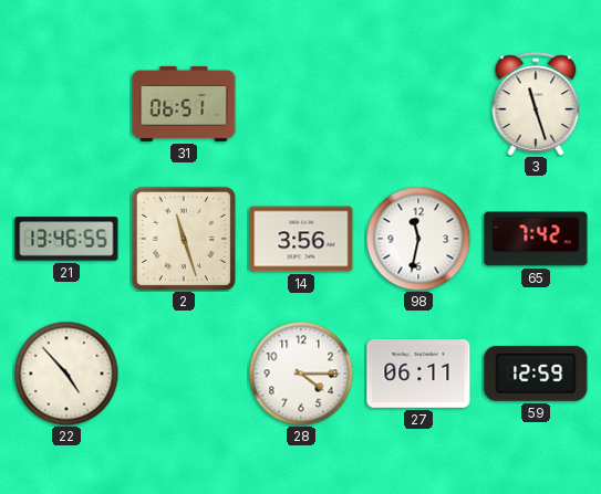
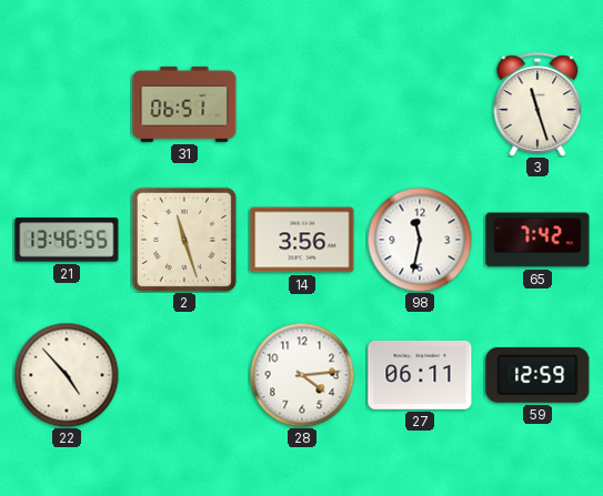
28: 4:15 -> 4:14
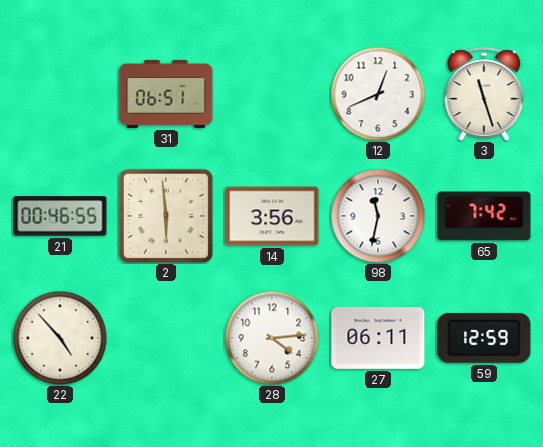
12: none -> 12:41
21: 13:46 -> 00:46
2: 11:27 -> 5:59
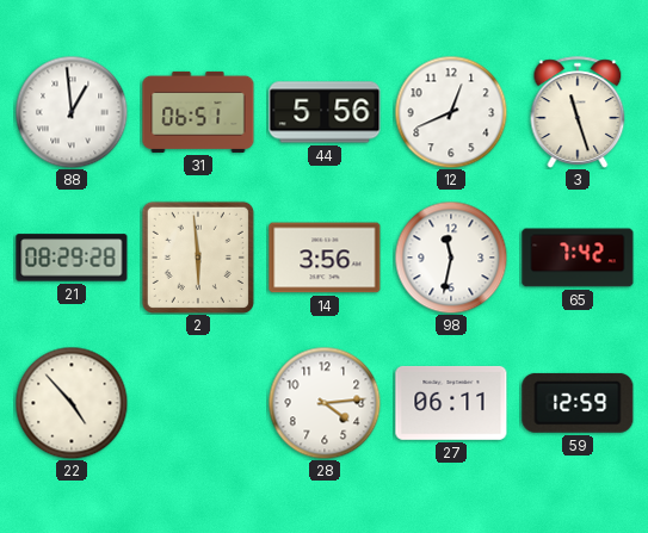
88: none -> 12:59
44: none -> 5:56
21: 00:46 -> 08:29
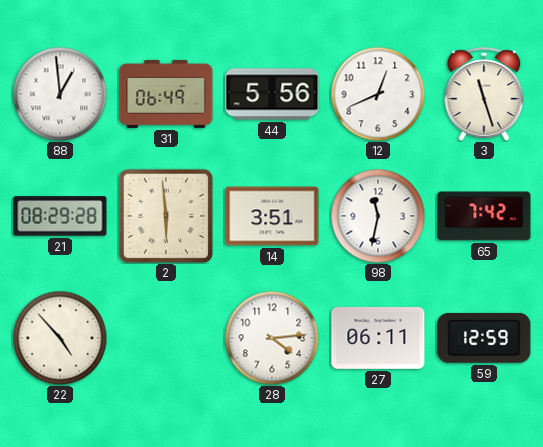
31: 06:51 -> 06:49
14: 3:56 -> 3:51
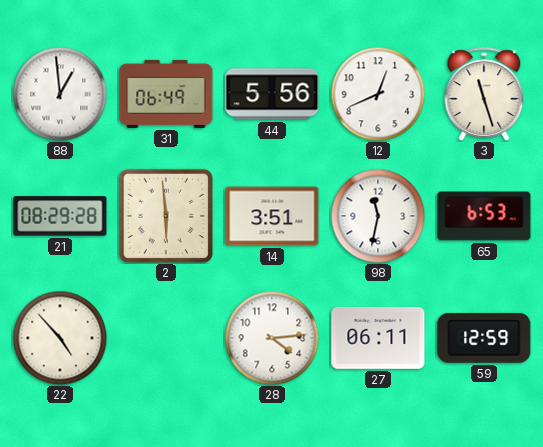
65: 7:42 -> 6:53
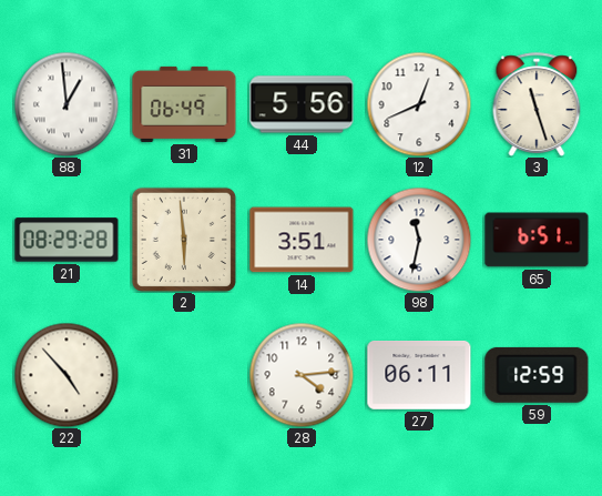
65: 6:53 -> 6:51
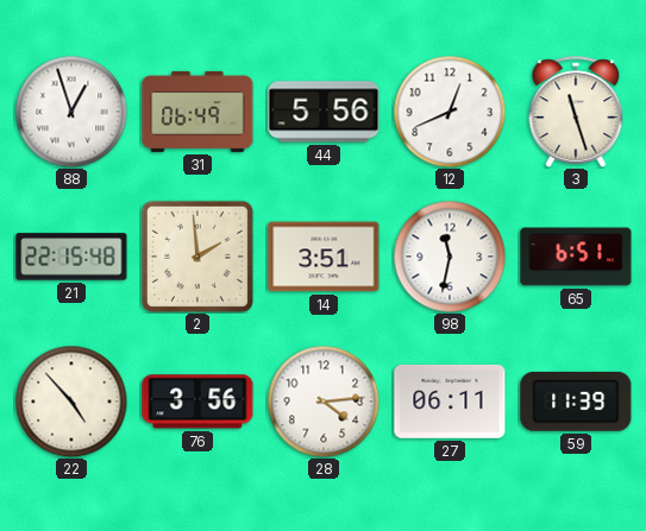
88: 12:59 -> 12:57
21: 08:29 -> 22:15
2: 5:59 -> 1:59
76: none -> 3:56
59: 12:59 -> 11:39
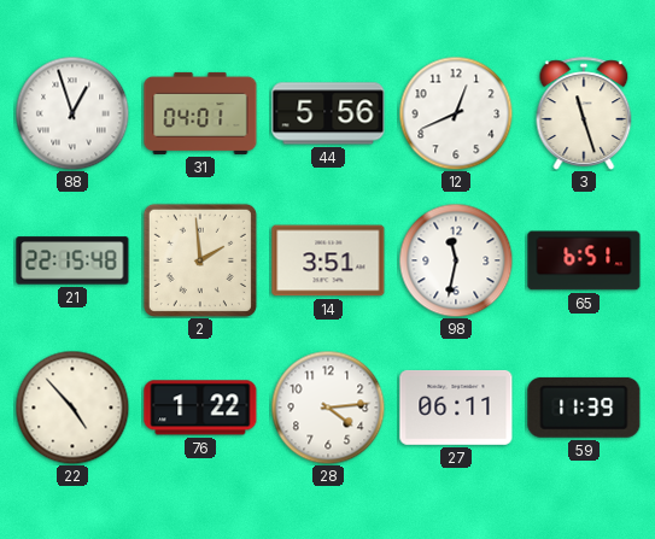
31: 06:49 -> 04:01
76: 3:56 -> 1:22
